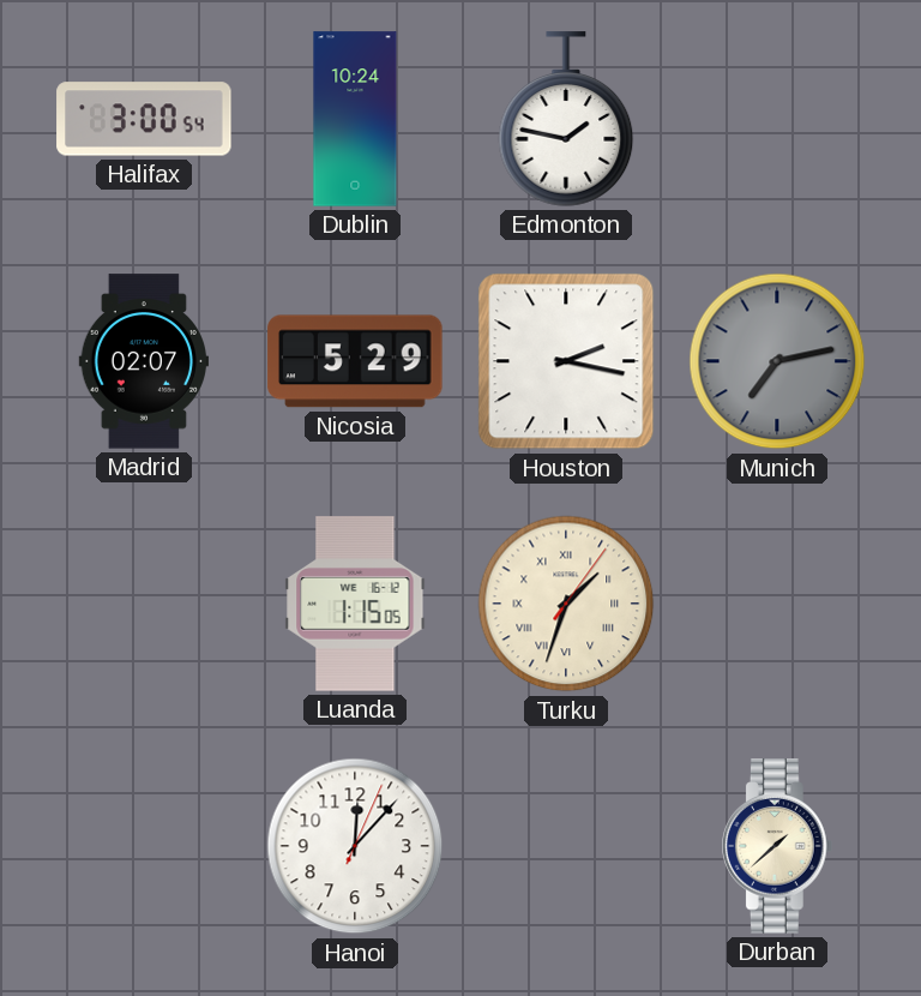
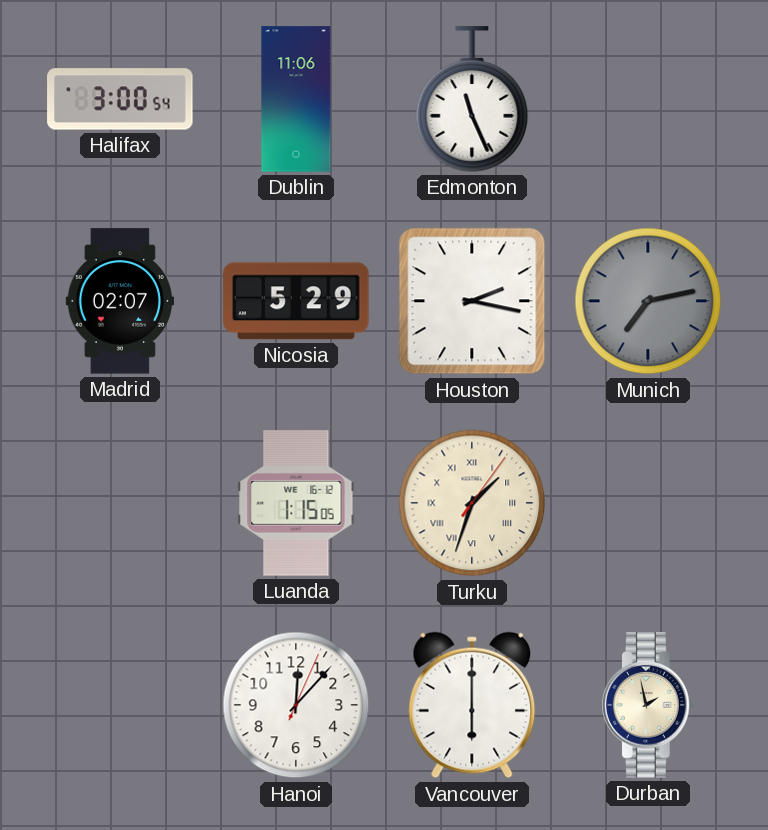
Dublin: 10:24 -> 11:06
Edmonton: 1:47 -> 11:26
Vancouver: none -> 6:00
Durban: 1:38 -> 1:58
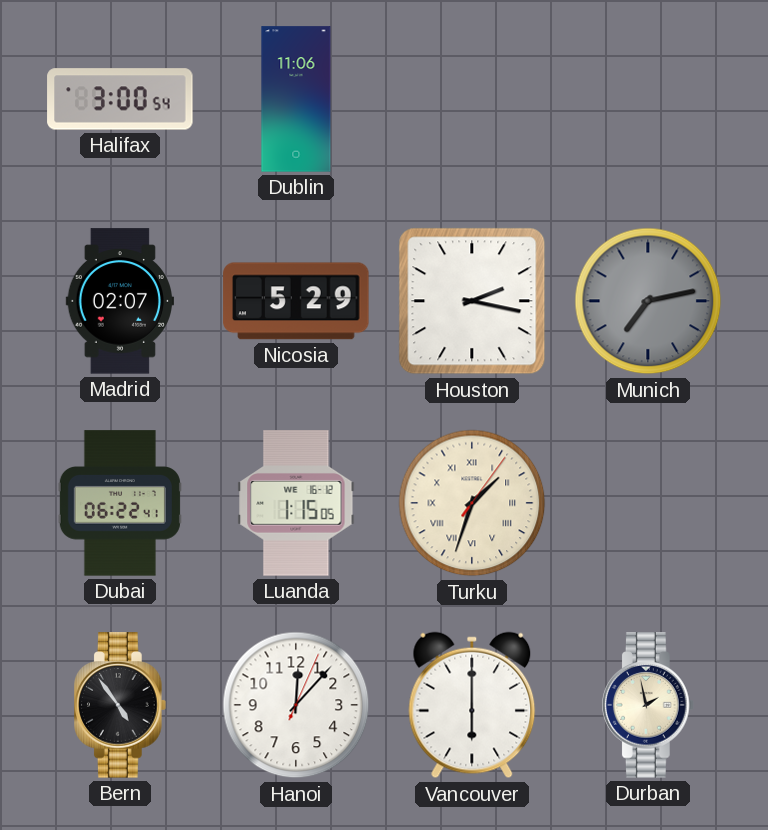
Edmonton: 11:26 -> none
Dubai: none -> 06:22
Bern: none -> 4:54
